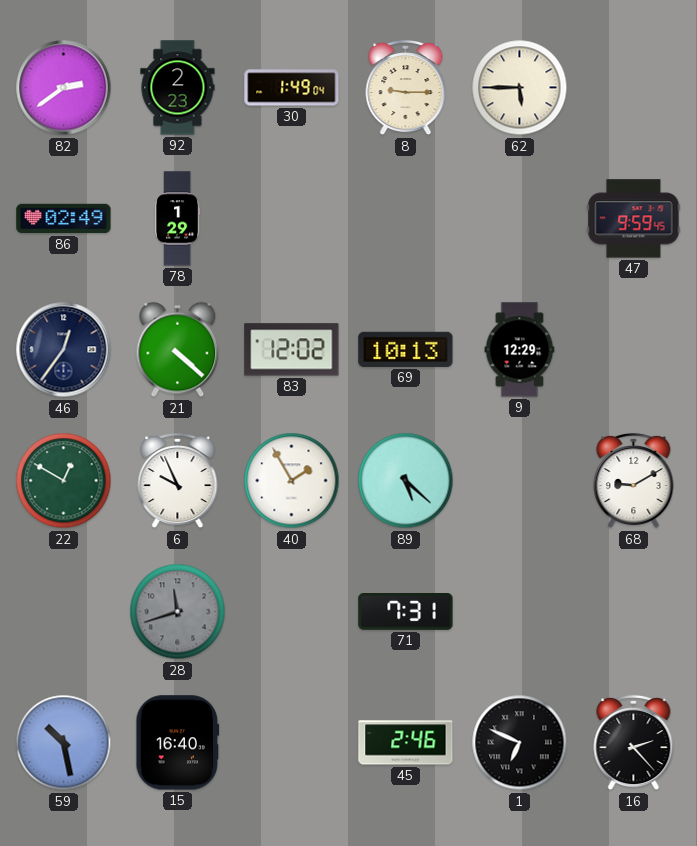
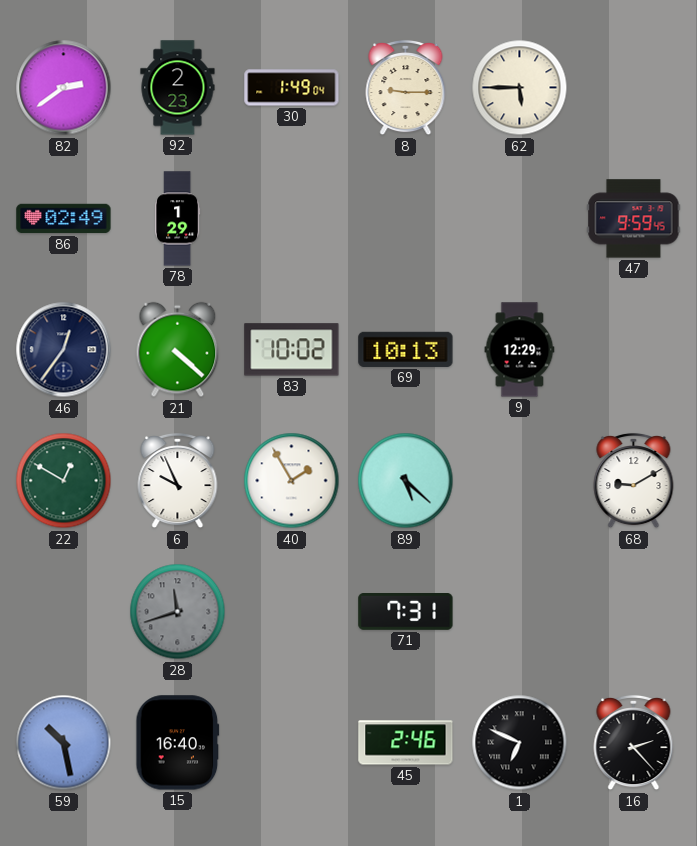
83: 12:02 -> 10:02
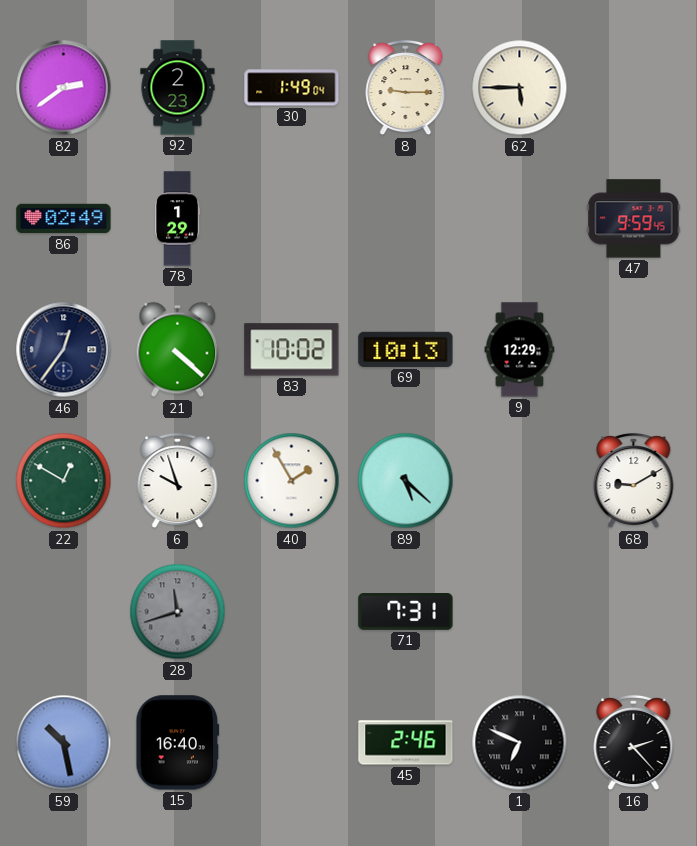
6: 9:56 -> 9:57
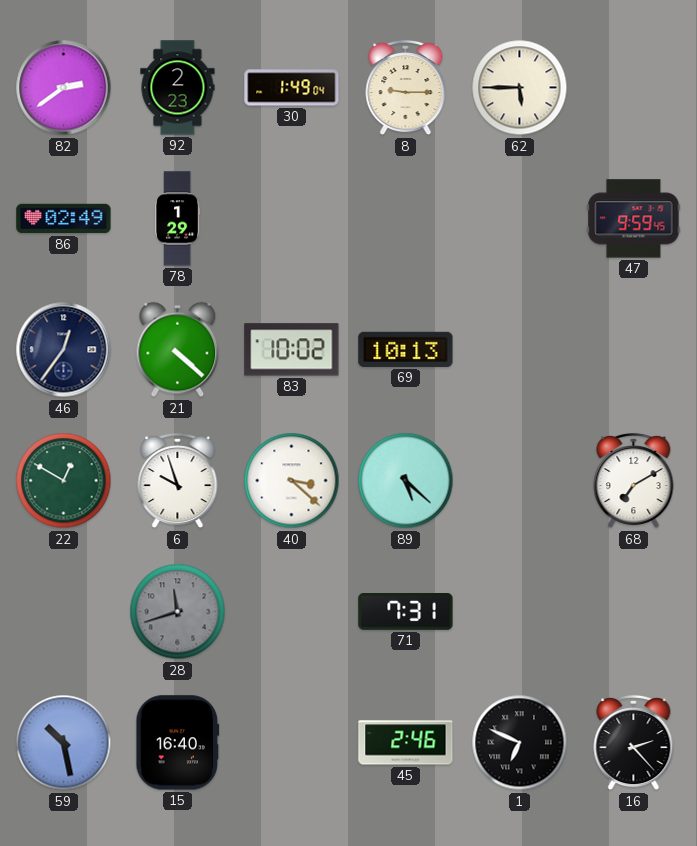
9: 12:29 -> none
40: 1:55 -> 3:22
68: 9:10 -> 7:10
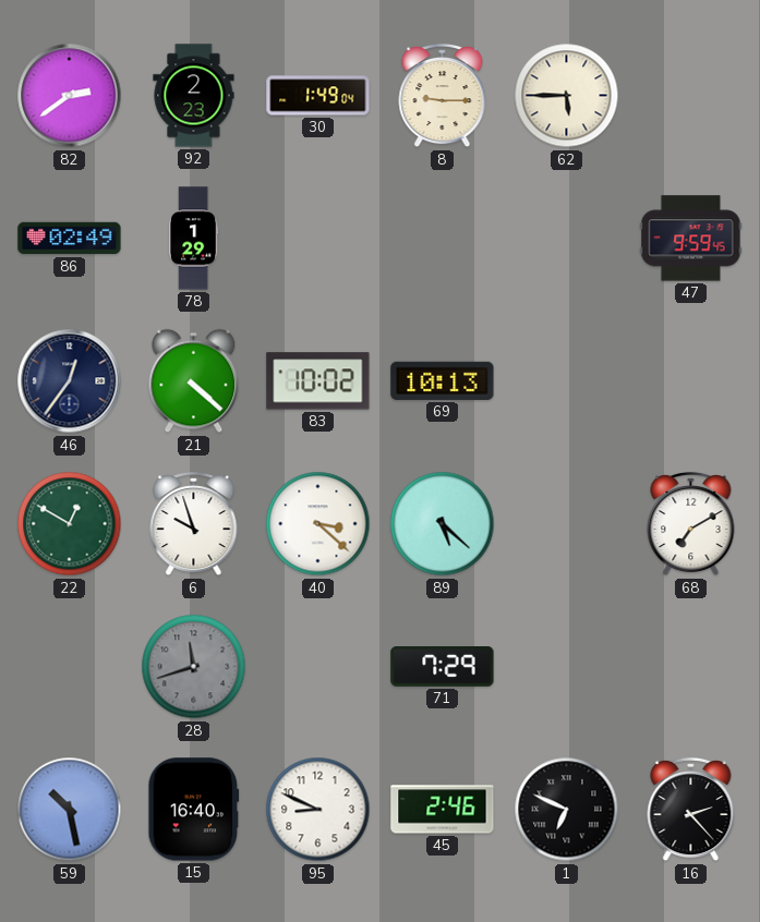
71: 7:31 -> 7:29
95: none -> 8:49
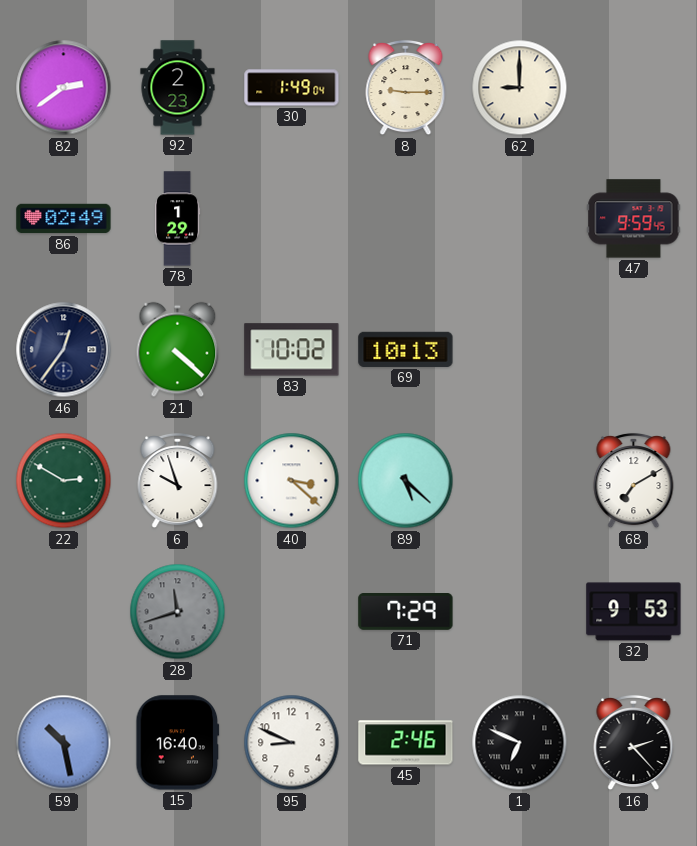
62: 5:45 -> 9:00
22: 12:50 -> 2:50
32: none -> 9:53
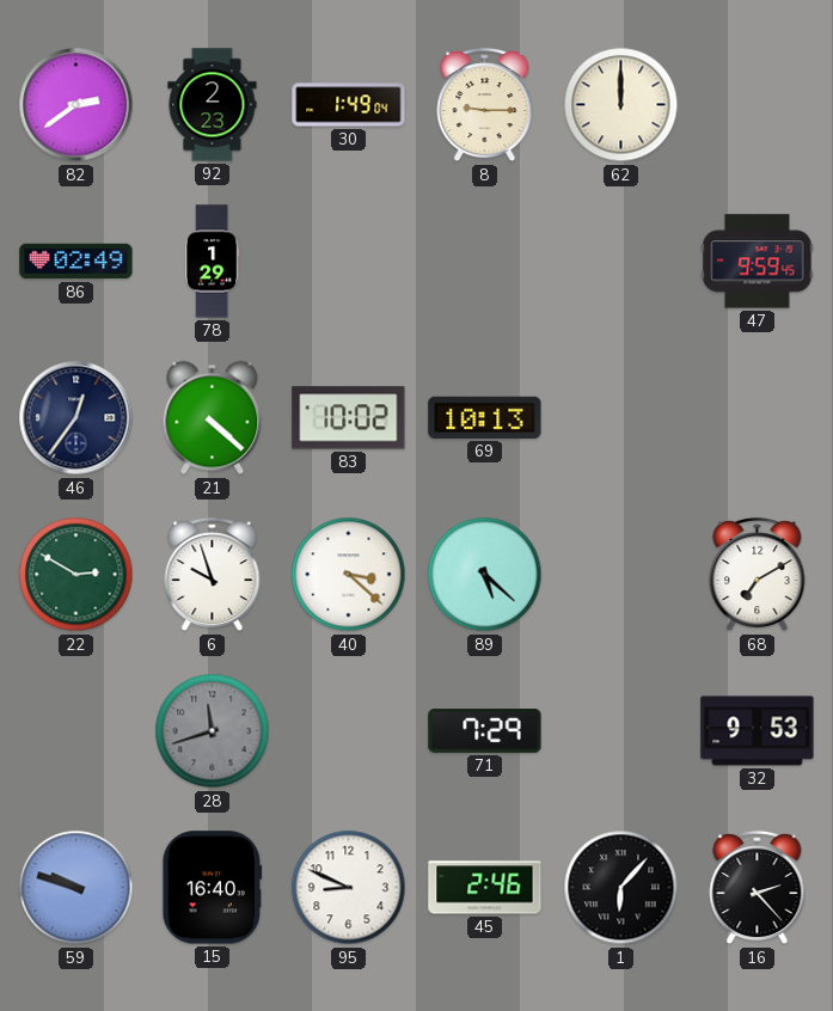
62: 9:00 -> 12:00
59: 10:28 -> 9:48
1: 6:49 -> 6:07
